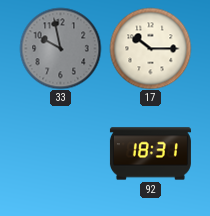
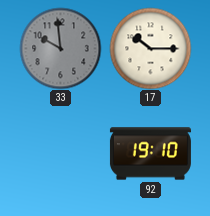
33: 9:58 -> 9:59
92: 18:31 -> 19:10
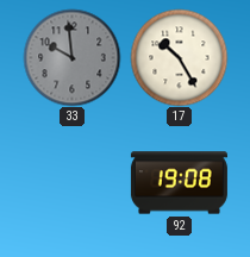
17: 10:15 -> 10:25
92: 19:10 -> 19:08
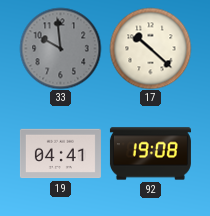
17: 10:25 -> 10:22
19: none -> 04:41
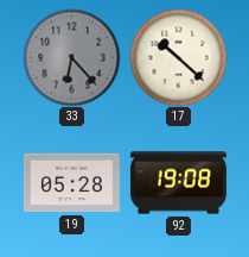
33: 9:59 -> 6:23
19: 04:41 -> 05:28
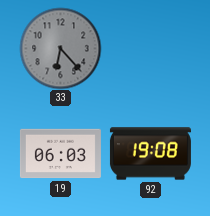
17: 10:22 -> none
19: 05:28 -> 06:03
